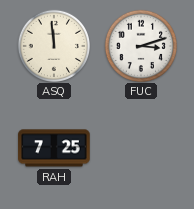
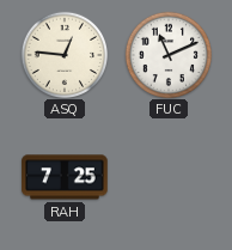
ASQ: 11:59 -> 12:46
FUC: 3:12 -> 11:11
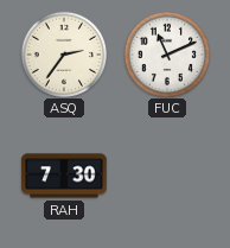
ASQ: 12:46 -> 2:36
RAH: 7:25 -> 7:30
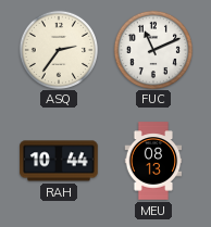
RAH: 7:30 -> 10:44
MEU: none -> 08:13
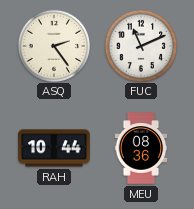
ASQ: 2:36 -> 2:24
MEU: 08:13 -> 08:36
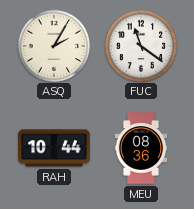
ASQ: 2:24 -> 2:05
FUC: 11:11 -> 11:21
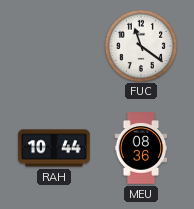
ASQ: 2:05 -> none
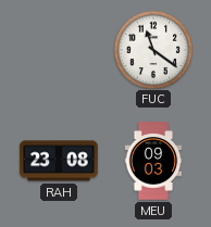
RAH: 10:44 -> 23:08
MEU: 08:36 -> 09:03
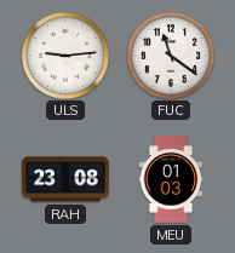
ULS: none -> 9:14
MEU: 09:03 -> 01:03
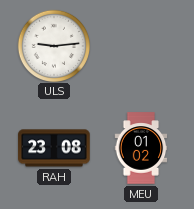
FUC: 11:21 -> none
MEU: 01:03 -> 01:02
